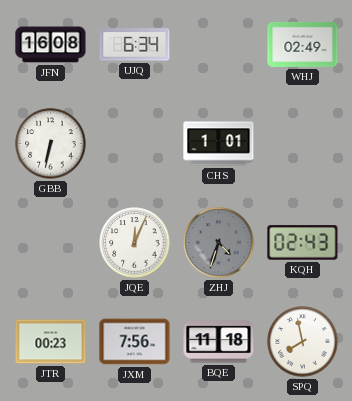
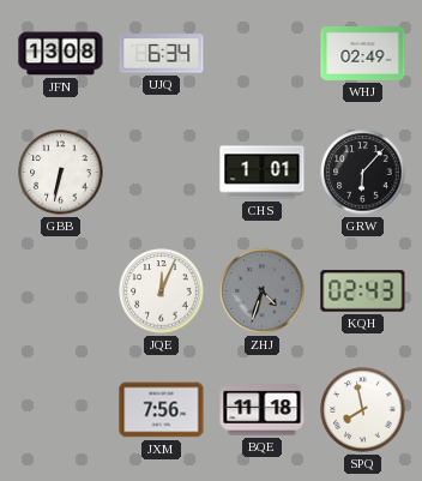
JFN: 16:08 -> 13:08
GRW: none -> 6:07
JTR: 00:23 -> none
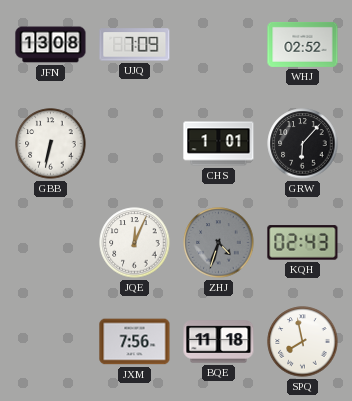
UJQ: 6:34 -> 7:09
WHJ: 02:49 -> 02:52
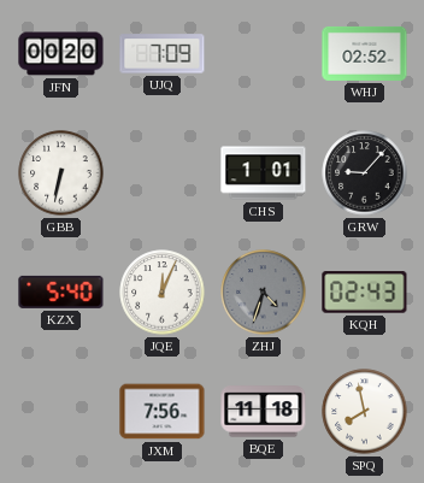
JFN: 13:08 -> 00:20
GRW: 6:07 -> 9:07
KZX: none -> 5:40
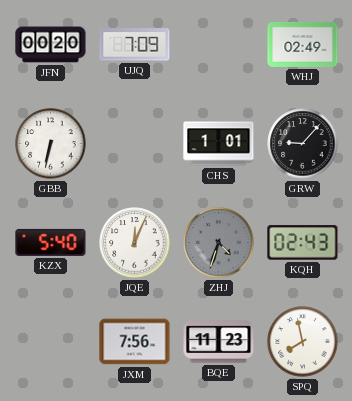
WHJ: 02:52 -> 02:49
BQE: 11:18 -> 11:23
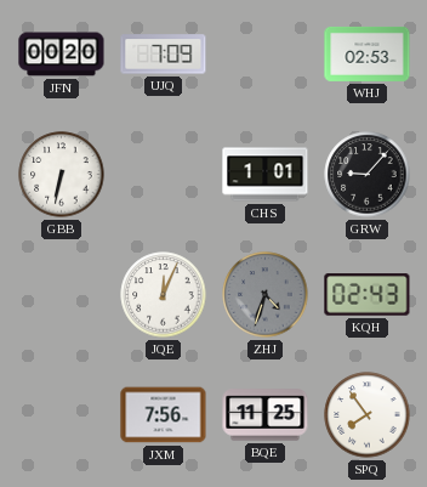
WHJ: 02:49 -> 02:53
KZX: 5:40 -> none
BQE: 11:23 -> 11:25
SPQ: 7:58 -> 7:54
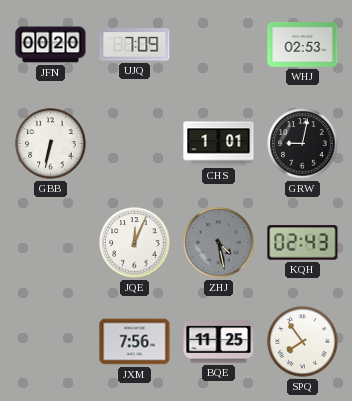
GRW: 9:07 -> 9:02
ZHJ: 4:33 -> 4:28
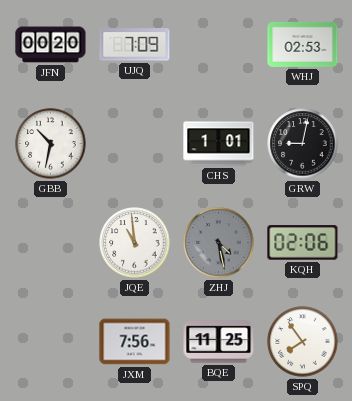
GBB: 6:32 -> 10:32
JQE: 12:04 -> 10:59
KQH: 02:43 -> 02:06
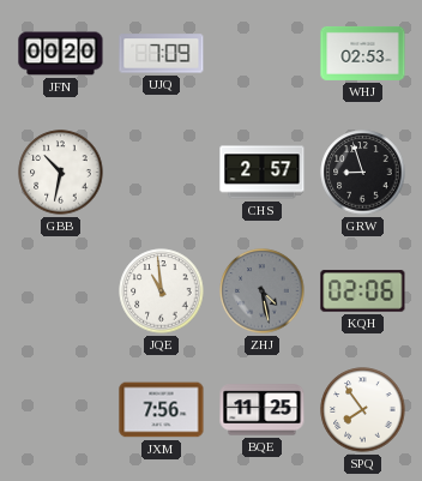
CHS: 1:01 -> 2:57
GRW: 9:02 -> 8:57
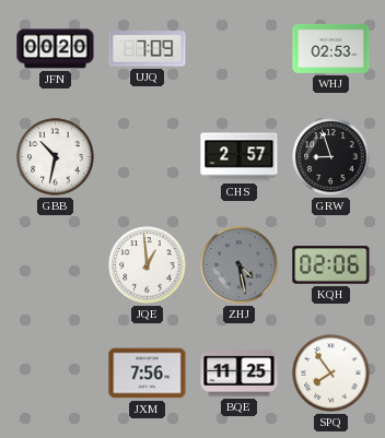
JQE: 10:59 -> 12:59
